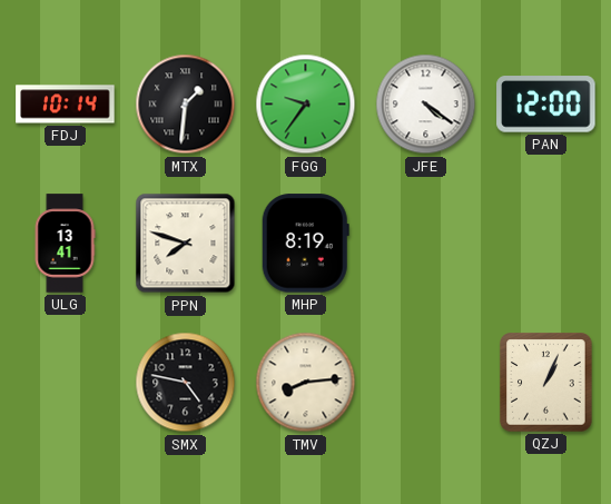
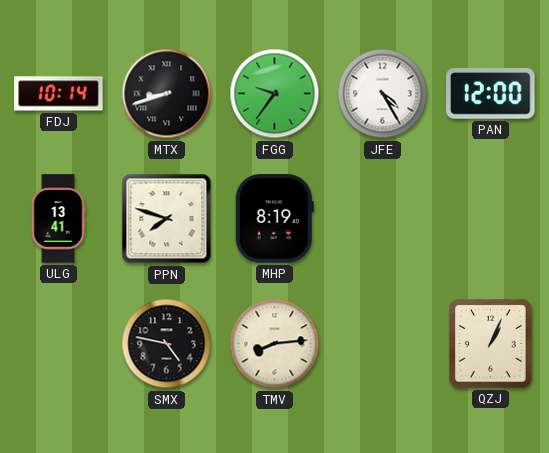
MTX: 1:31 -> 8:42
JFE: 4:21 -> 4:25
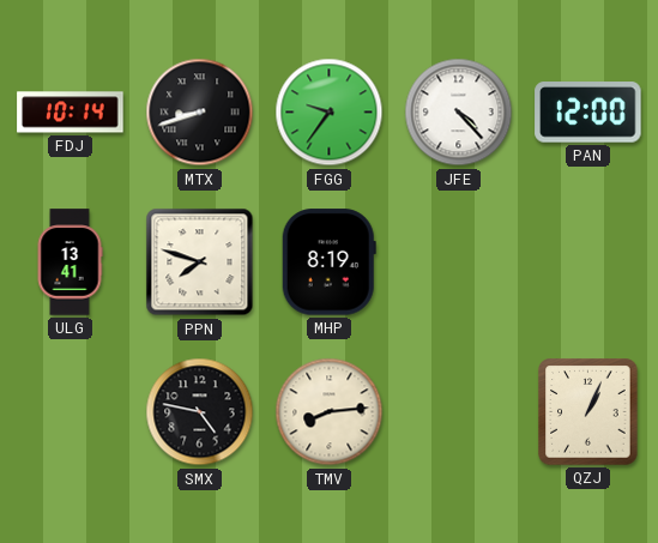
JFE: 4:25 -> 4:23
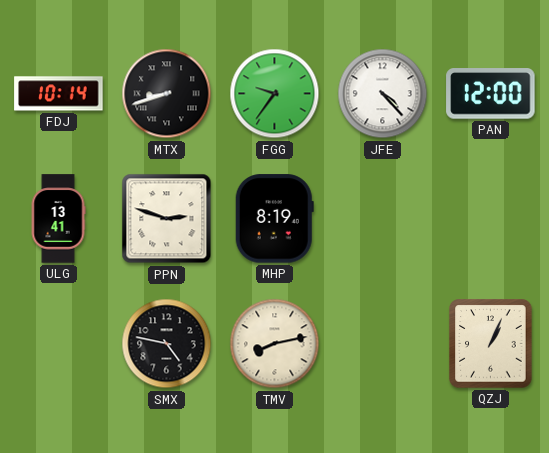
PPN: 7:48 -> 2:48
TMV: 8:14 -> 8:13
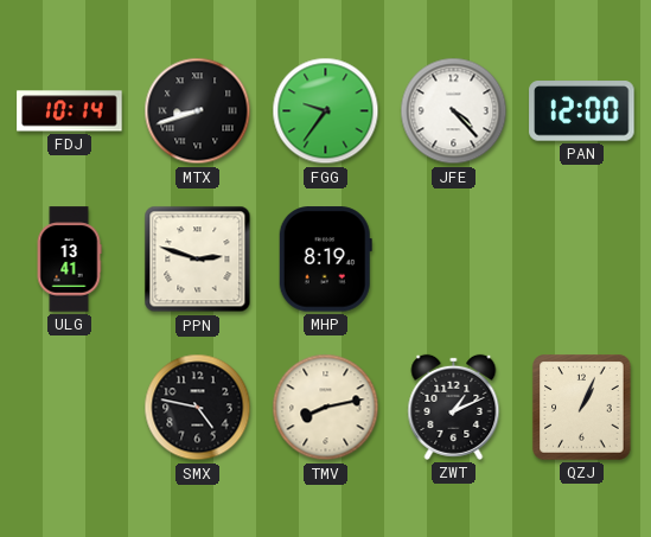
ZWT: none -> 1:11
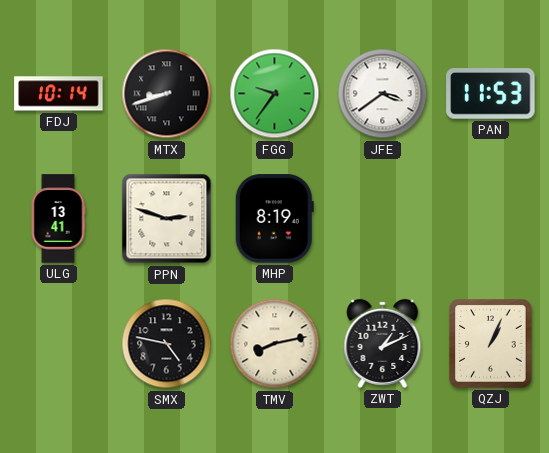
JFE: 4:23 -> 3:39
PAN: 12:00 -> 11:53
